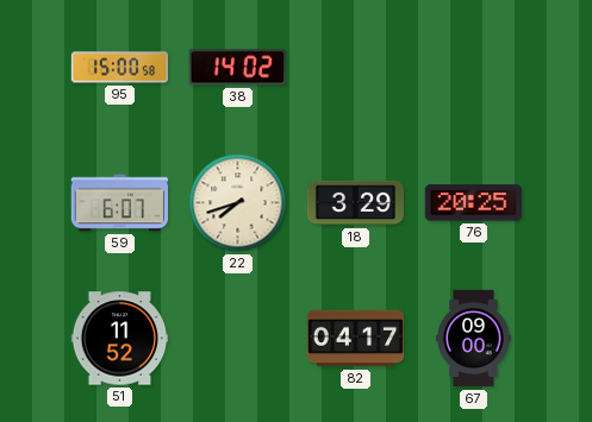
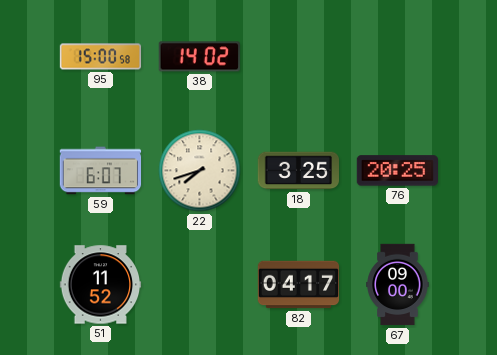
18: 3:29 -> 3:25
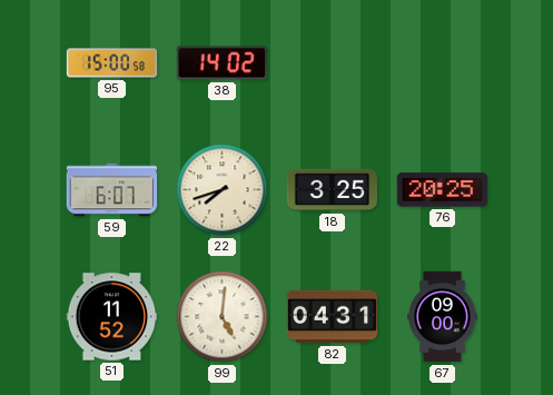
99: none -> 5:01
82: 04:17 -> 04:31
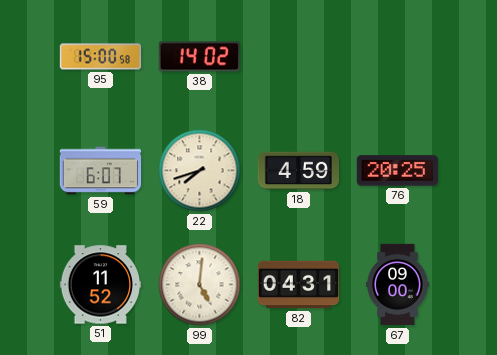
18: 3:25 -> 4:59
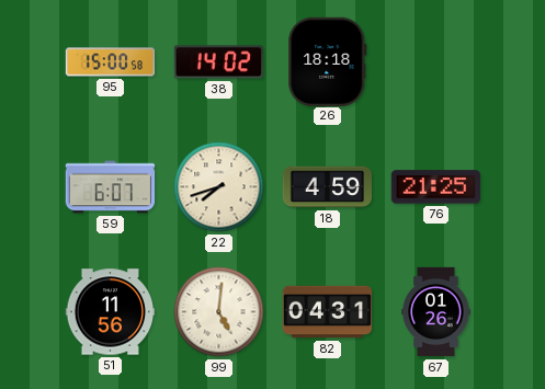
26: none -> 18:18
76: 20:25 -> 21:25
51: 11:52 -> 11:56
67: 09:00 -> 01:26
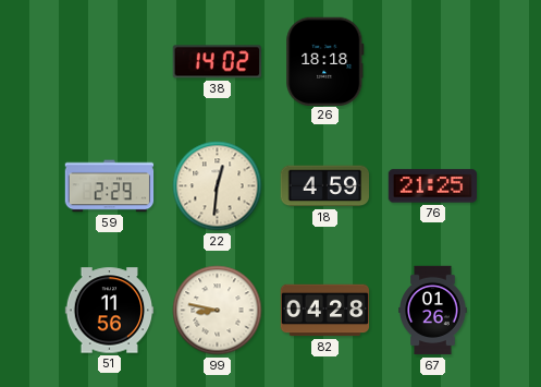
95: 15:00 -> none
59: 6:07 -> 2:29
22: 7:42 -> 12:31
99: 5:01 -> 8:47
82: 04:31 -> 04:28
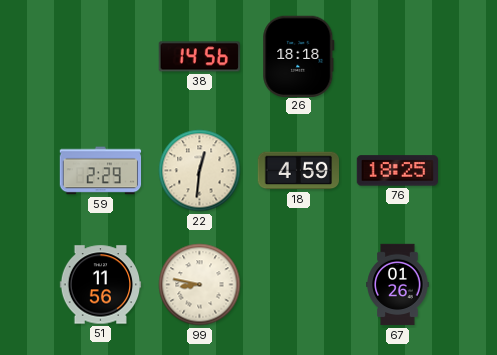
38: 14:02 -> 14:56
76: 21:25 -> 18:25
82: 04:28 -> none
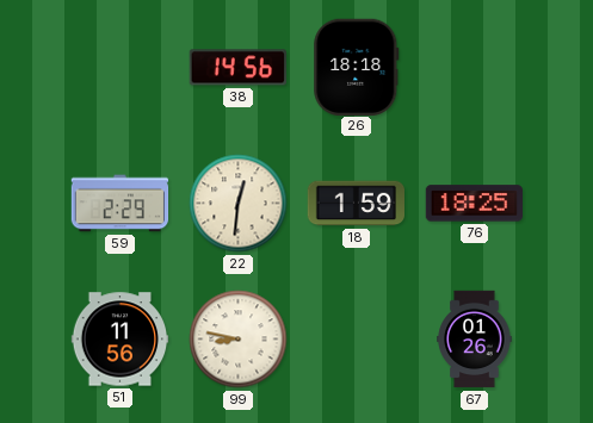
18: 4:59 -> 1:59
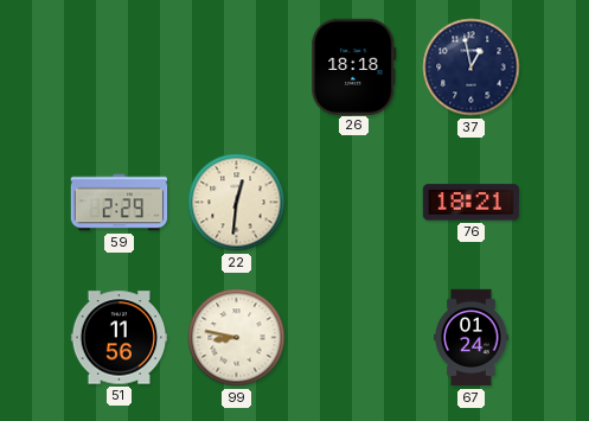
38: 14:56 -> none
37: none -> 12:58
18: 1:59 -> none
76: 18:25 -> 18:21
67: 01:26 -> 01:24
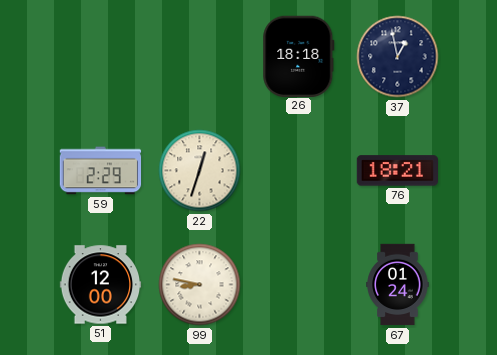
22: 12:31 -> 12:33
51: 11:56 -> 12:00
